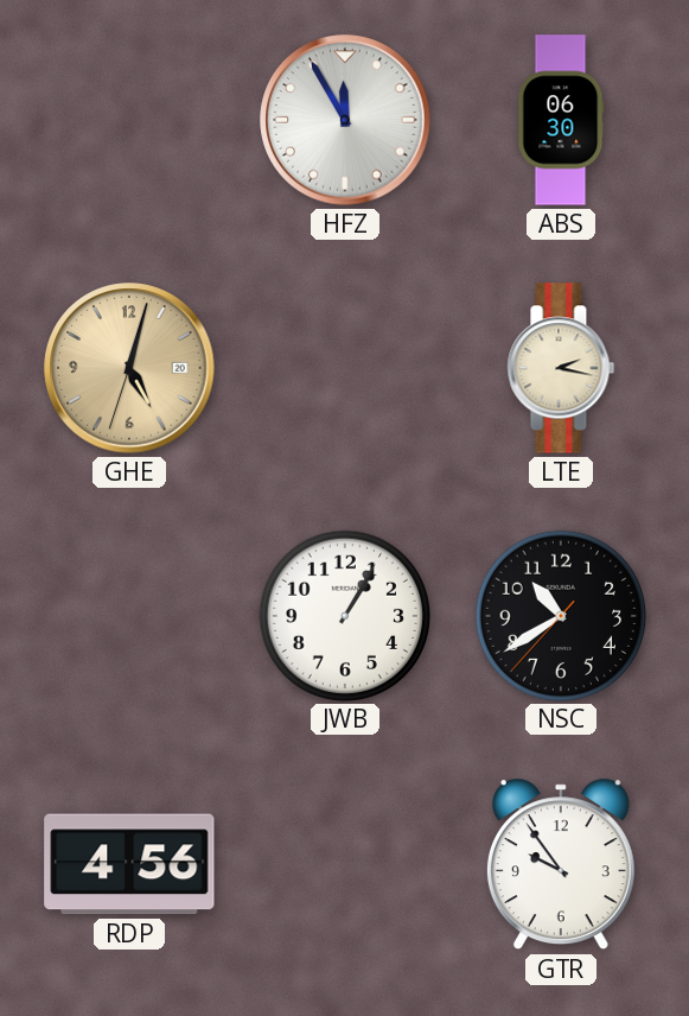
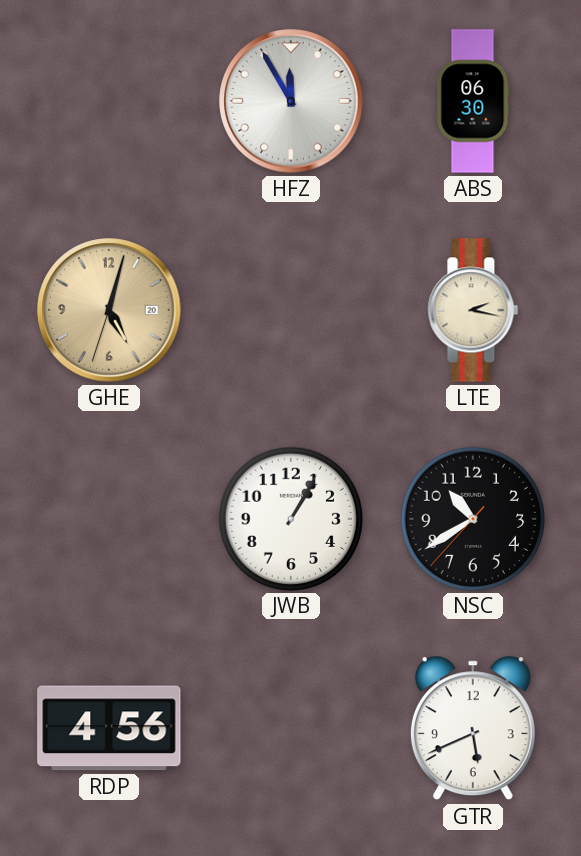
GTR: 9:54 -> 5:41
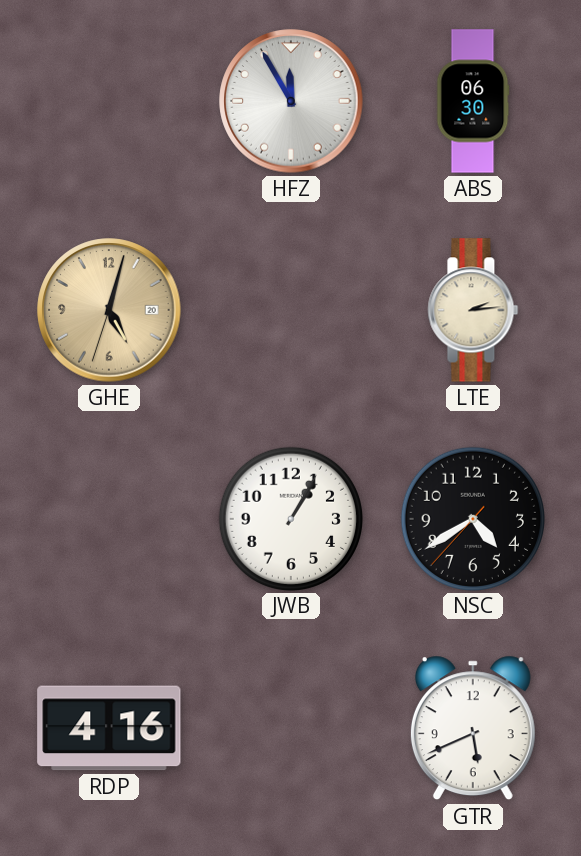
LTE: 2:17 -> 2:14
NSC: 10:39 -> 4:39
RDP: 4:56 -> 4:16
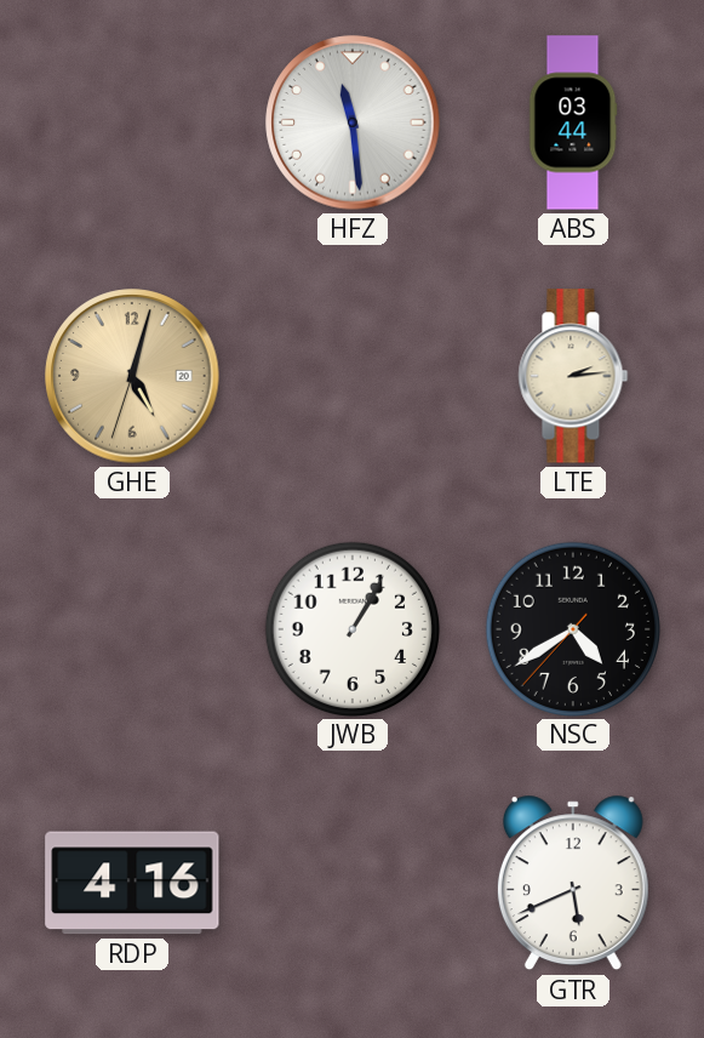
HFZ: 11:55 -> 11:29
ABS: 06:30 -> 03:44
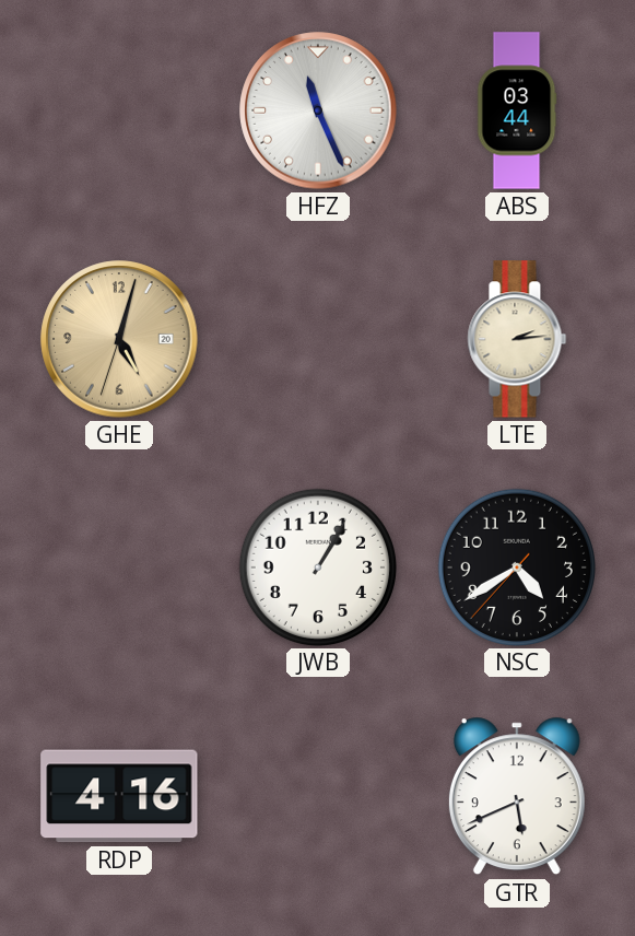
HFZ: 11:29 -> 11:26
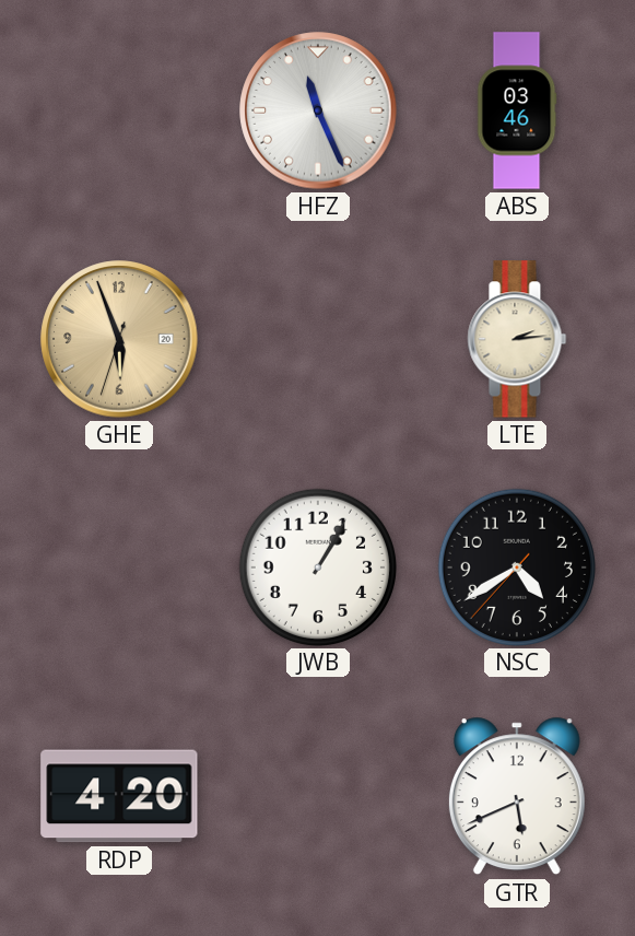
ABS: 03:44 -> 03:46
GHE: 5:02 -> 5:56
RDP: 4:16 -> 4:20
